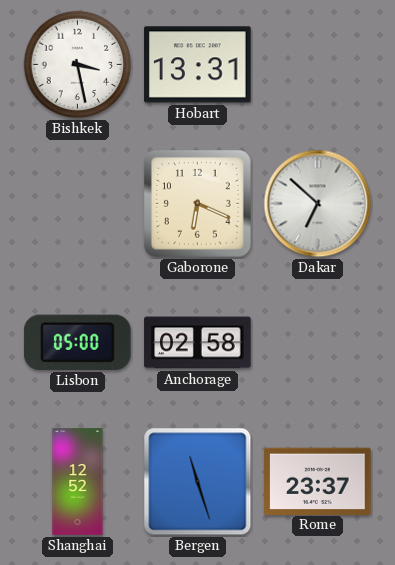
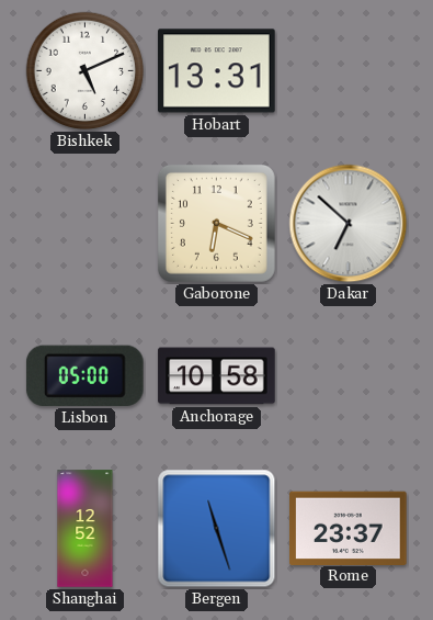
Bishkek: 3:28 -> 5:11
Anchorage: 02:58 -> 10:58
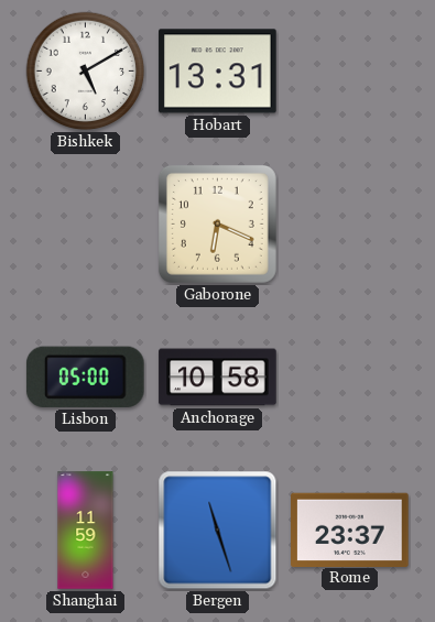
Bishkek: 5:11 -> 5:10
Dakar: 6:52 -> none
Shanghai: 12:52 -> 11:59
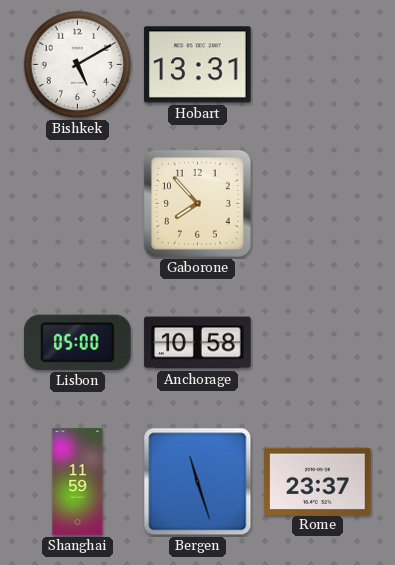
Gaborone: 6:19 -> 7:53
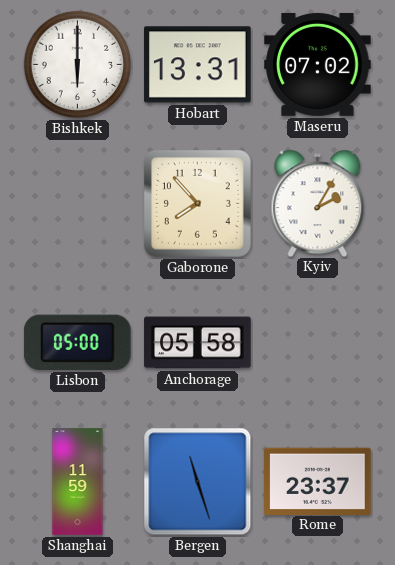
Bishkek: 5:10 -> 6:00
Maseru: none -> 07:02
Kyiv: none -> 2:05
Anchorage: 10:58 -> 05:58
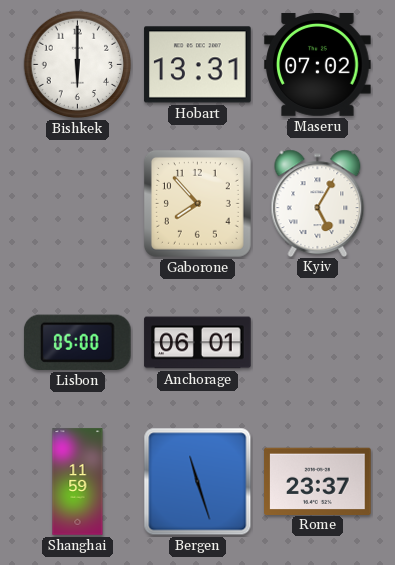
Kyiv: 2:05 -> 5:05
Anchorage: 05:58 -> 06:01
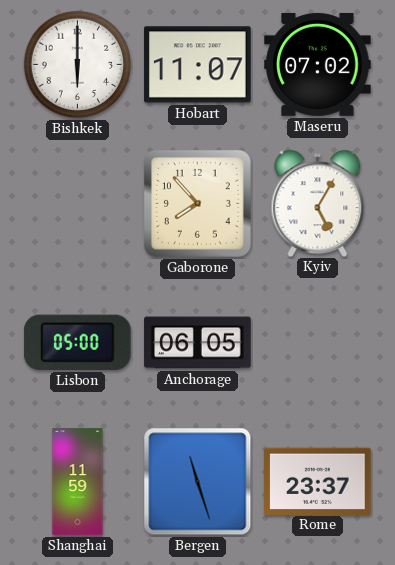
Hobart: 13:31 -> 11:07
Anchorage: 06:01 -> 06:05
